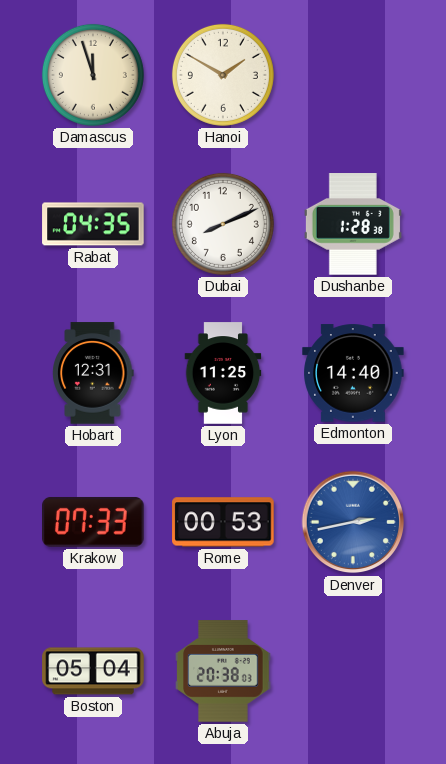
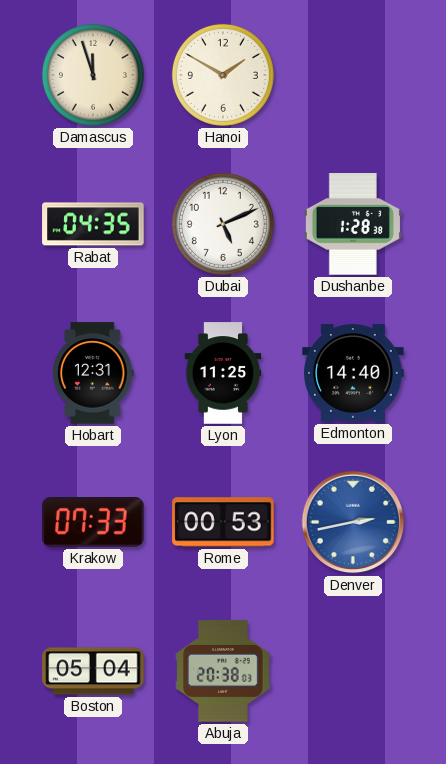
Dubai: 8:11 -> 5:11
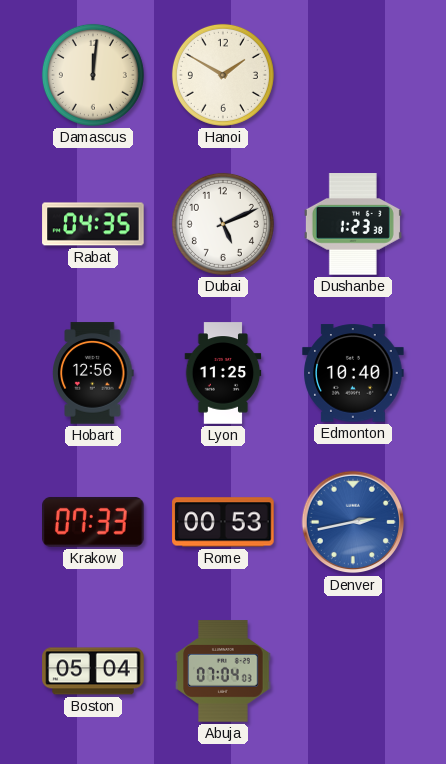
Damascus: 11:57 -> 12:01
Dushanbe: 1:28 -> 1:23
Hobart: 12:31 -> 12:56
Edmonton: 14:40 -> 10:40
Abuja: 20:38 -> 07:04
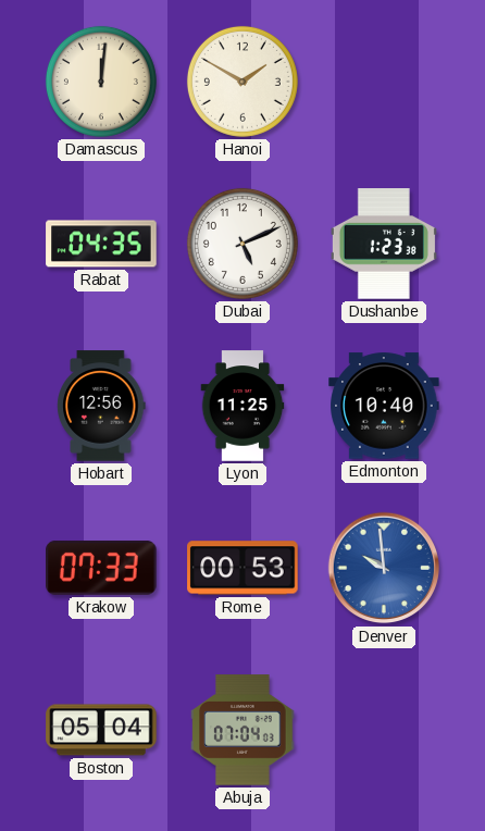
Denver: 2:43 -> 9:59
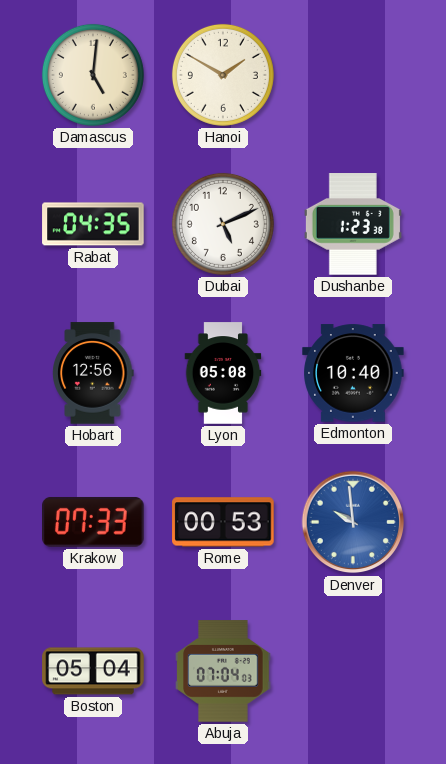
Damascus: 12:01 -> 5:01
Lyon: 11:25 -> 05:08
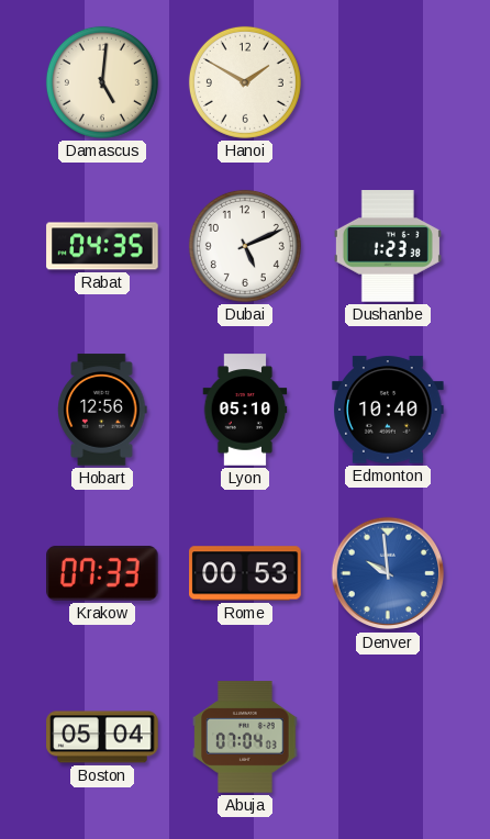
Lyon: 05:08 -> 05:10
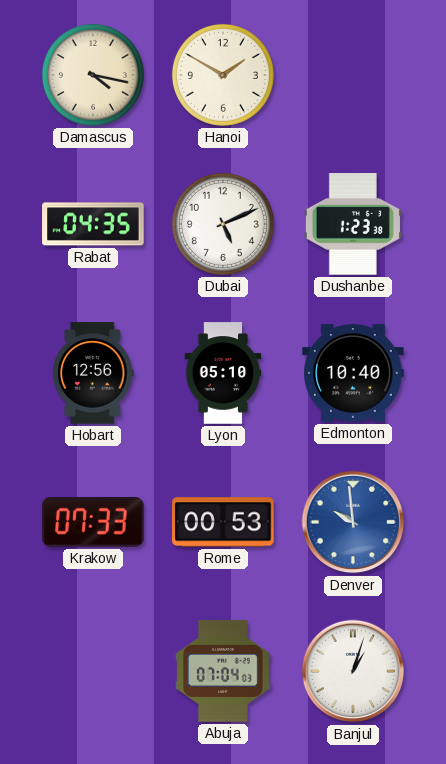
Damascus: 5:01 -> 4:17
Boston: 05:04 -> none
Banjul: none -> 1:03
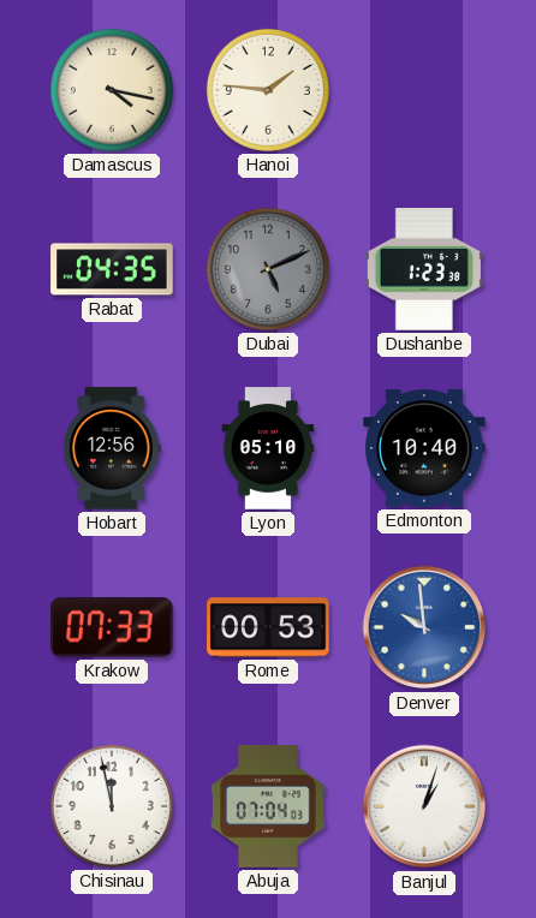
Hanoi: 1:50 -> 1:46
Dubai dial: white -> grey
Chisinau: none -> 11:58
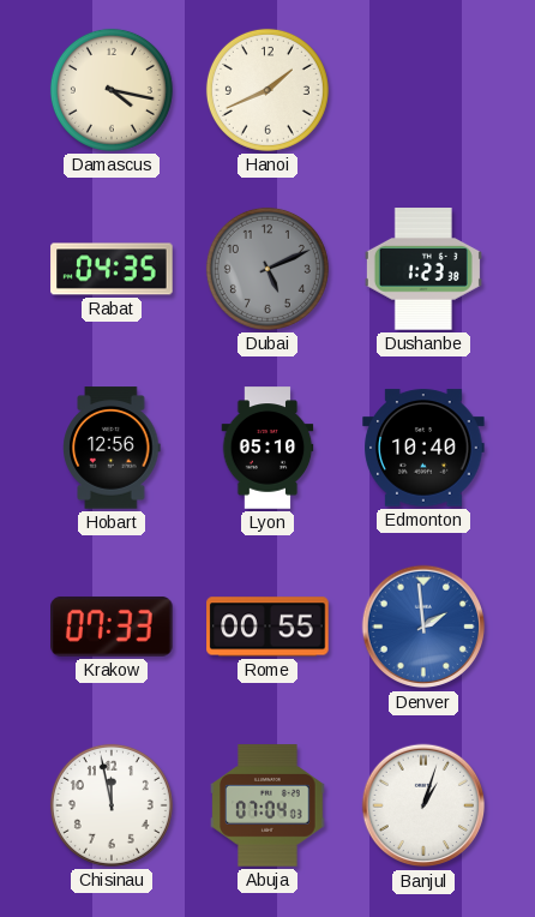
Hanoi: 1:46 -> 1:41
Rome: 00:53 -> 00:55
Denver: 9:59 -> 1:59
